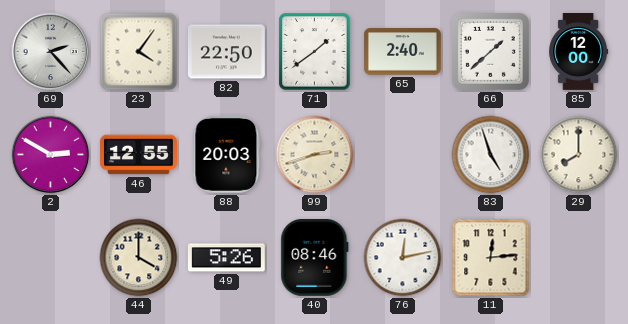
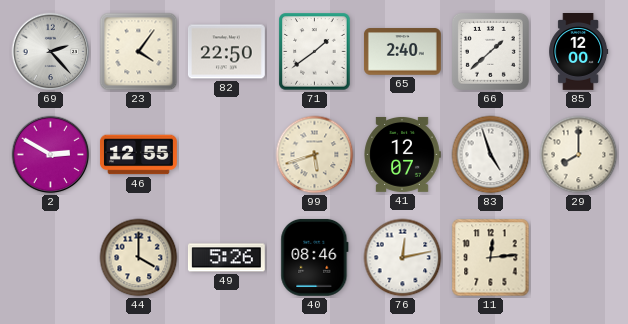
88: 20:03 -> none
99: 2:42 -> 5:42
41: none -> 12:07
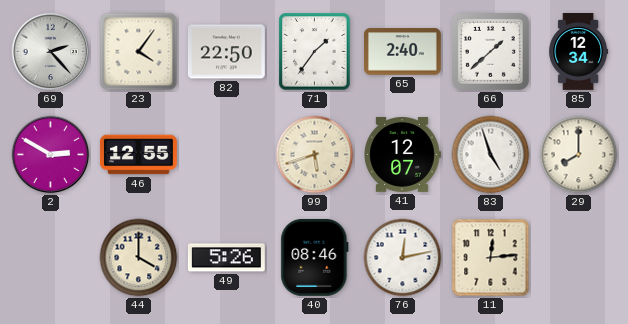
71: 1:39 -> 1:36
85: 12:00 -> 12:34
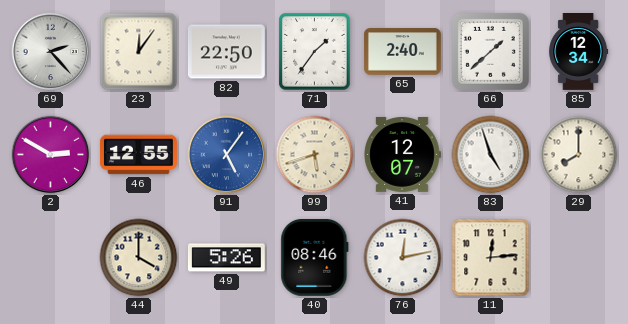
23: 4:06 -> 12:06
91: none -> 5:06
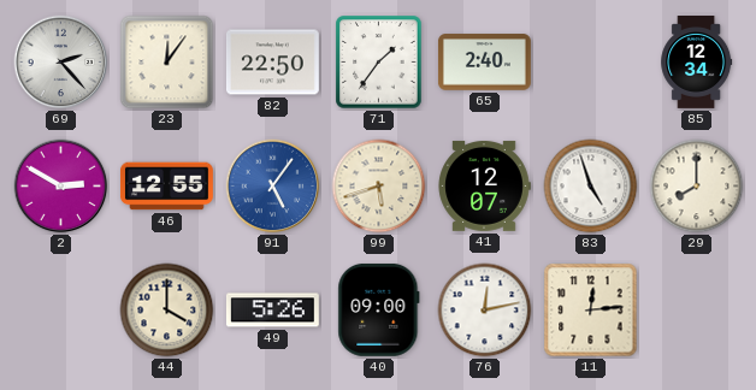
66: 1:38 -> none
40: 08:46 -> 09:00
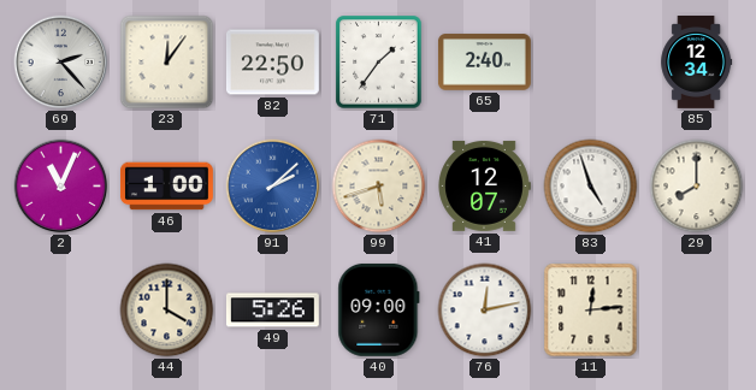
2: 2:50 -> 11:04
46: 12:55 -> 1:00
91: 5:06 -> 2:08
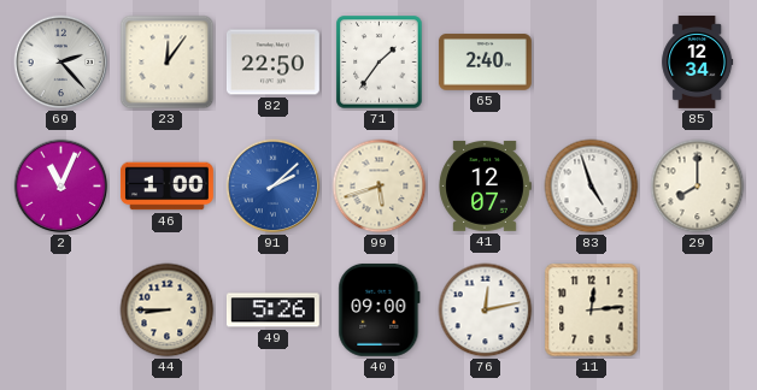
44: 4:00 -> 8:45
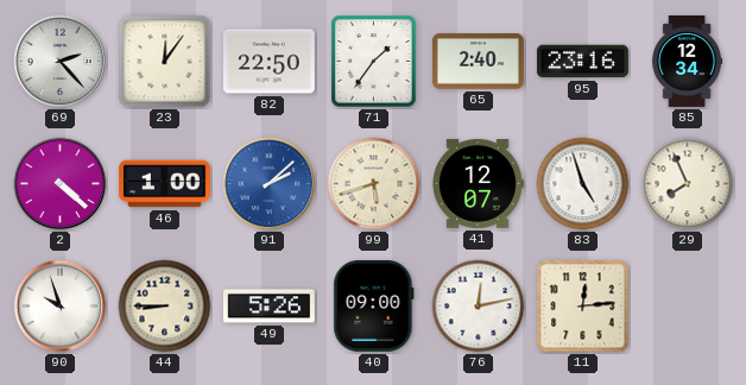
95: none -> 23:16
2: 11:04 -> 4:22
29: 8:00 -> 7:56
90: none -> 9:57
